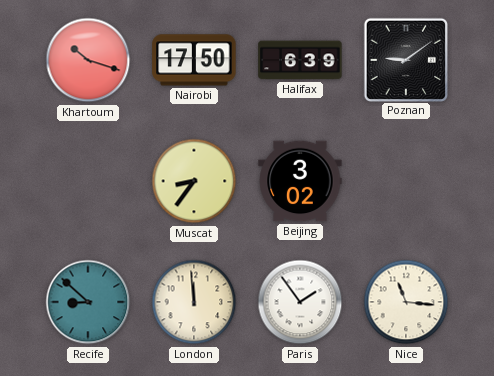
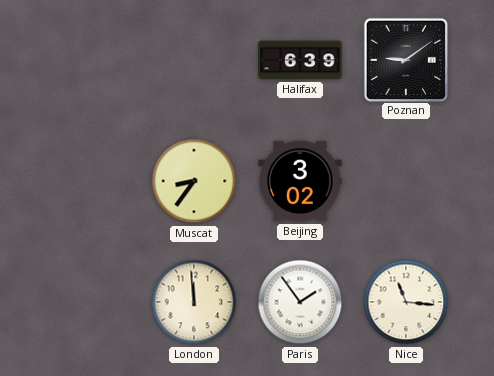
Khartoum: 10:18 -> none
Nairobi: 17:50 -> none
Recife: 8:52 -> none
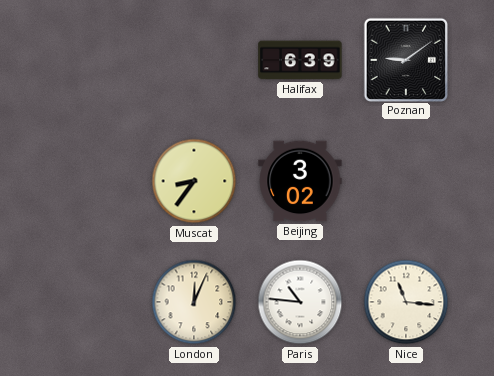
London: 11:59 -> 12:04
Paris: 1:54 -> 10:46
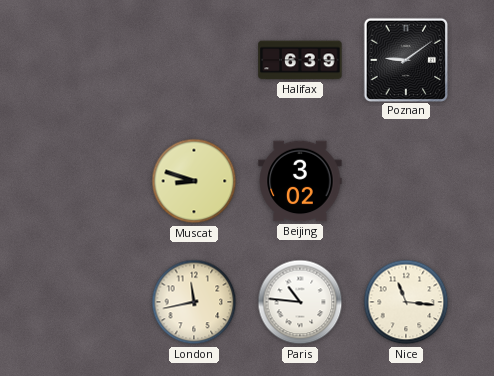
Muscat: 8:36 -> 8:48
London: 12:04 -> 11:43
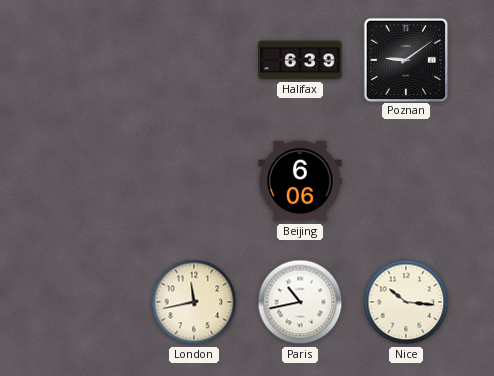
Muscat: 8:48 -> none
Beijing: 3:02 -> 6:06
Paris: 10:46 -> 10:43
Nice: 11:16 -> 10:16
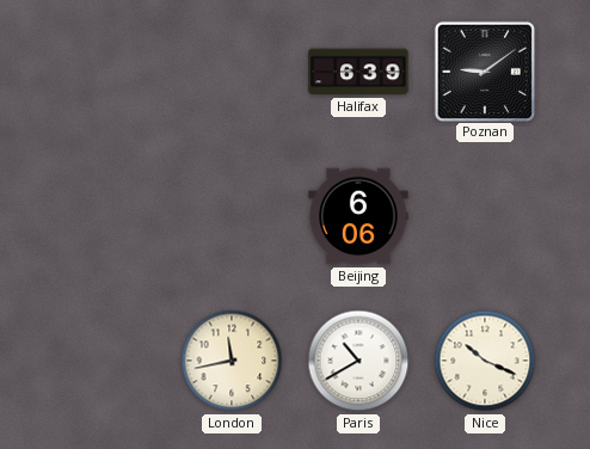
Paris: 10:43 -> 10:40
Nice: 10:16 -> 10:19
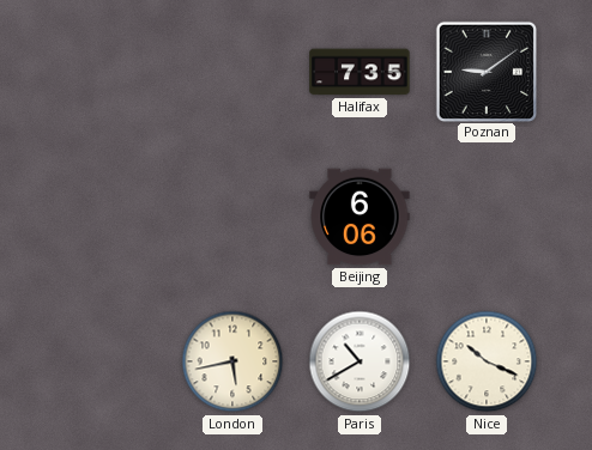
Halifax: 6:39 -> 7:35
London: 11:43 -> 5:43
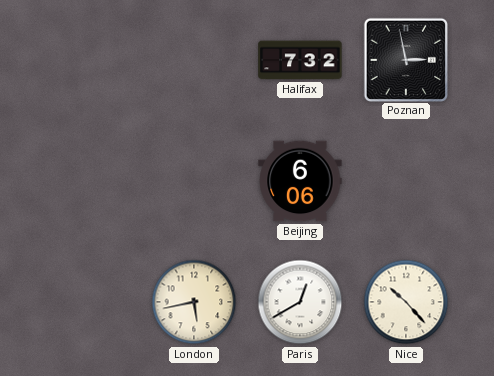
Halifax: 7:35 -> 7:32
Poznan: 9:09 -> 2:58
Paris: 10:40 -> 12:40
Nice: 10:19 -> 10:23
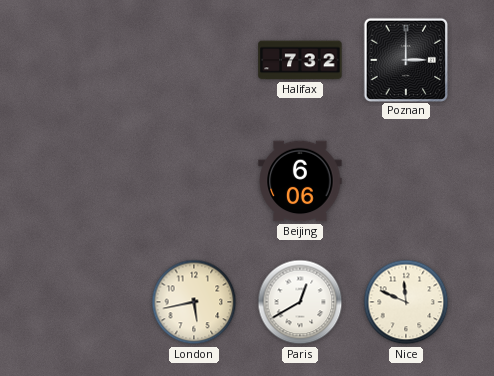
Poznan: 2:58 -> 3:00
Nice: 10:23 -> 11:49
